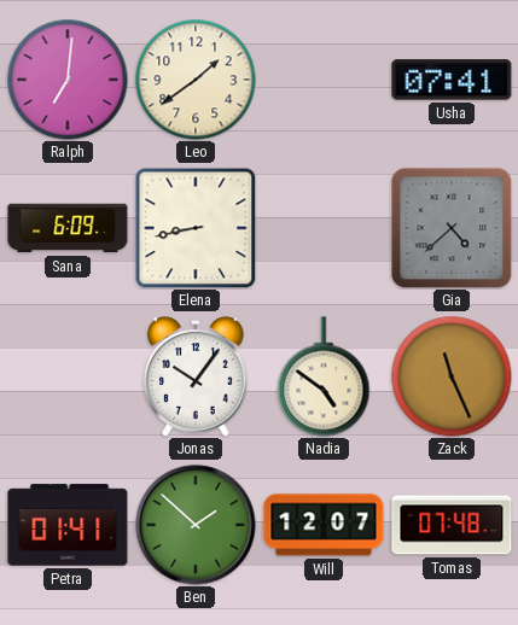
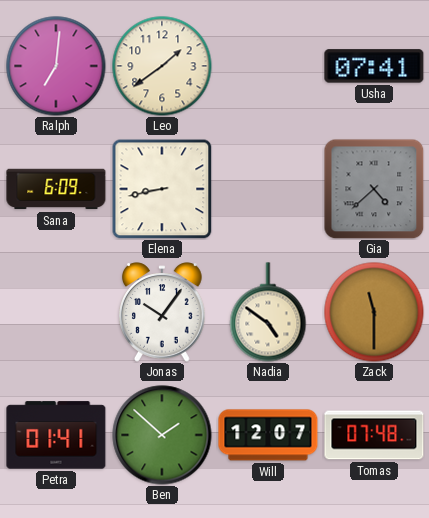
Zack: 11:26 -> 11:30
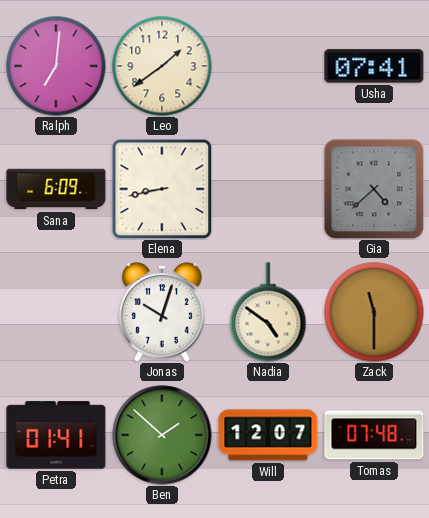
Jonas: 10:06 -> 10:03
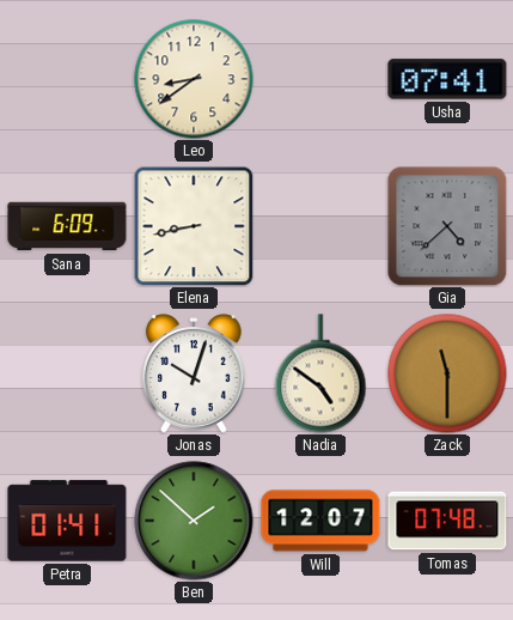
Ralph: 7:01 -> none
Leo: 1:39 -> 8:39
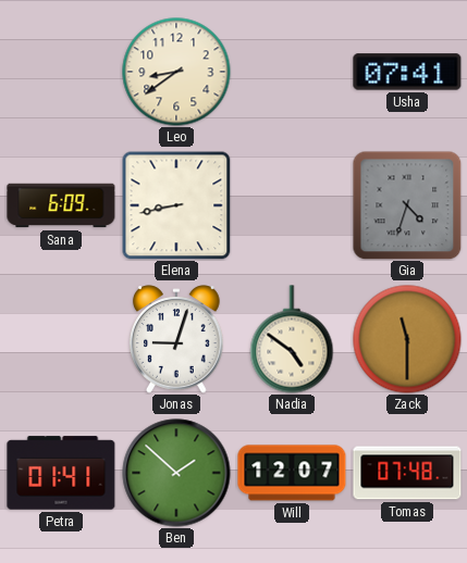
Gia: 4:38 -> 4:33
Jonas: 10:03 -> 9:03
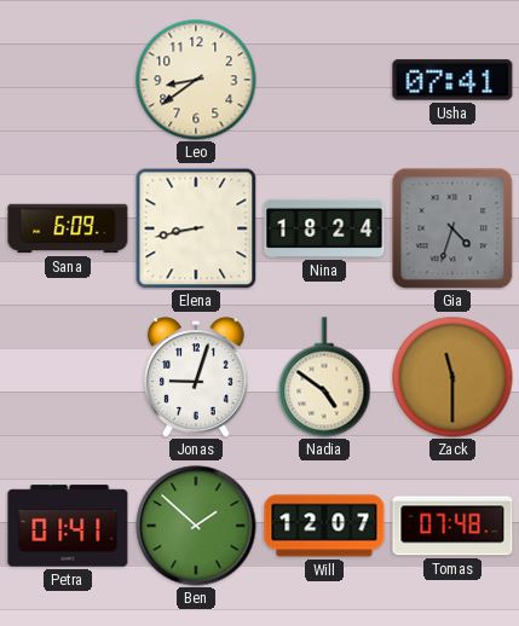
Nina: none -> 18:24
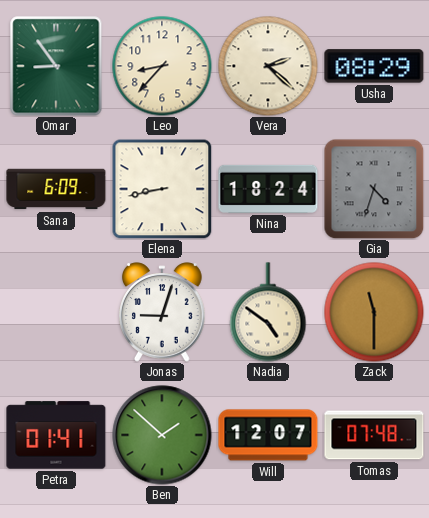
Omar: none -> 8:54
Leo: 8:39 -> 8:37
Vera: none -> 2:22
Usha: 07:41 -> 08:29
